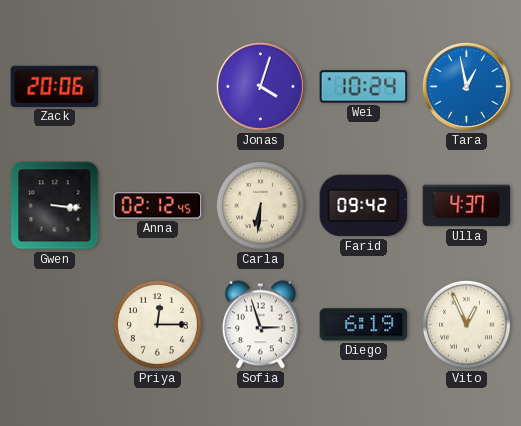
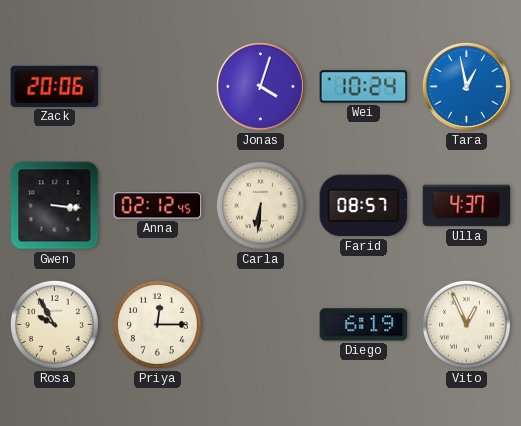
Farid: 09:42 -> 08:57
Rosa: none -> 9:55
Sofia: 2:57 -> none
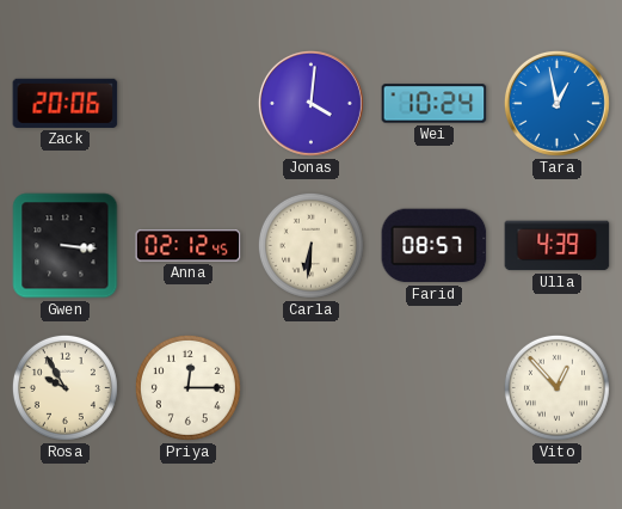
Jonas: 4:03 -> 4:01
Ulla: 4:37 -> 4:39
Diego: 6:19 -> none
Vito: 12:56 -> 12:53
